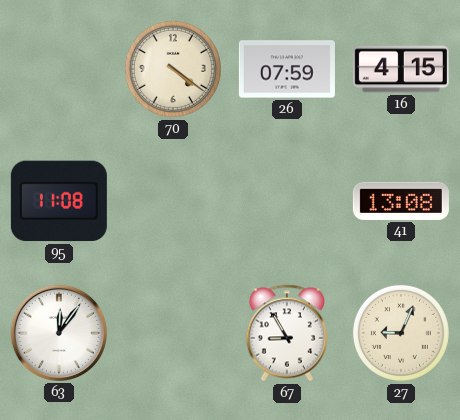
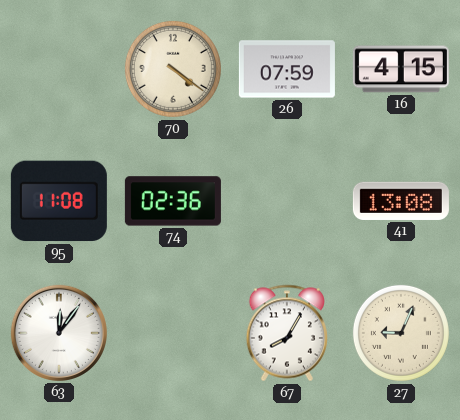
74: none -> 02:36
67: 8:55 -> 8:05
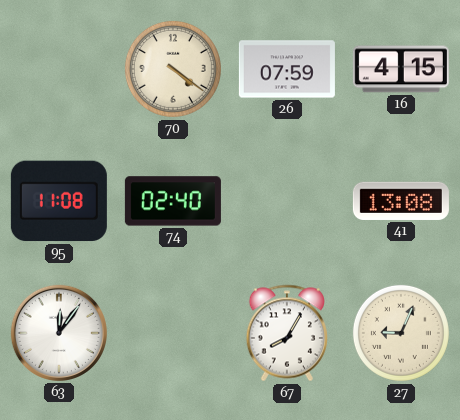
74: 02:36 -> 02:40
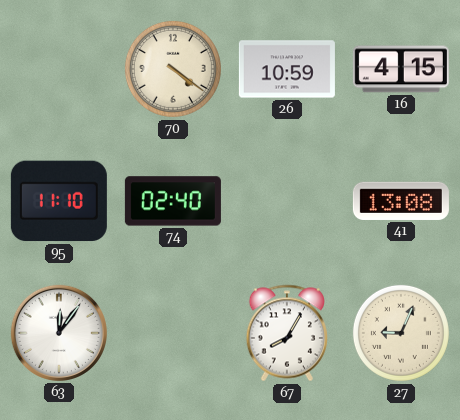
26: 07:59 -> 10:59
95: 11:08 -> 11:10
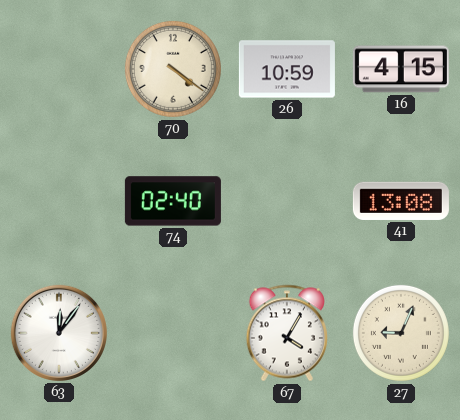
95: 11:10 -> none
67: 8:05 -> 4:05
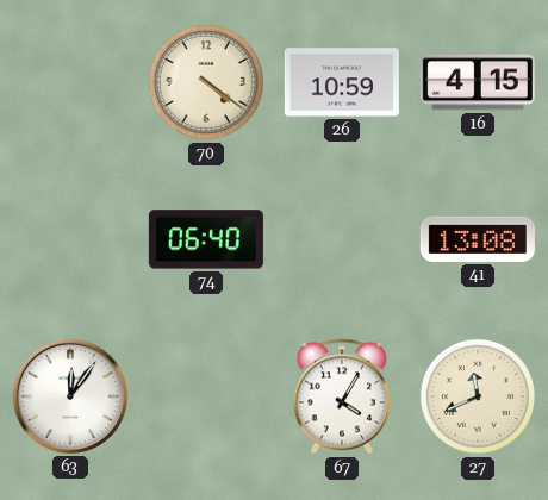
74: 02:40 -> 06:40
27: 9:04 -> 11:41
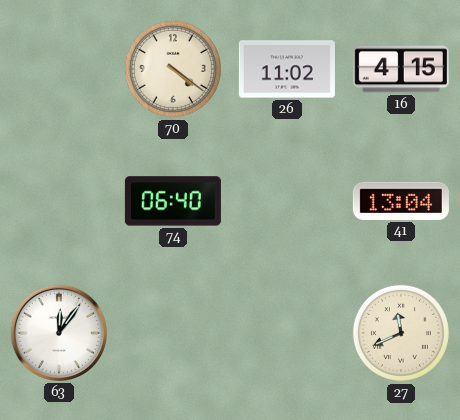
26: 10:59 -> 11:02
41: 13:08 -> 13:04
67: 4:05 -> none
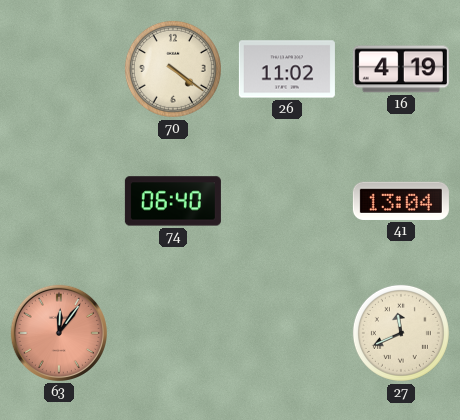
16: 4:15 -> 4:19
63 dial: white -> salmon
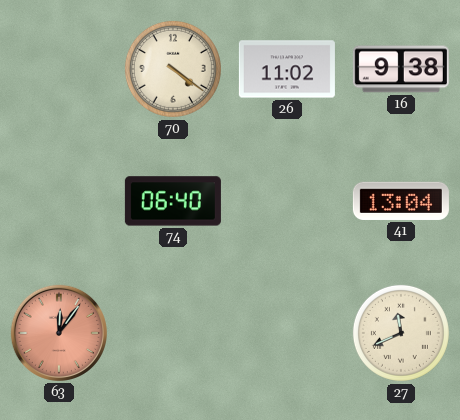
16: 4:19 -> 9:38
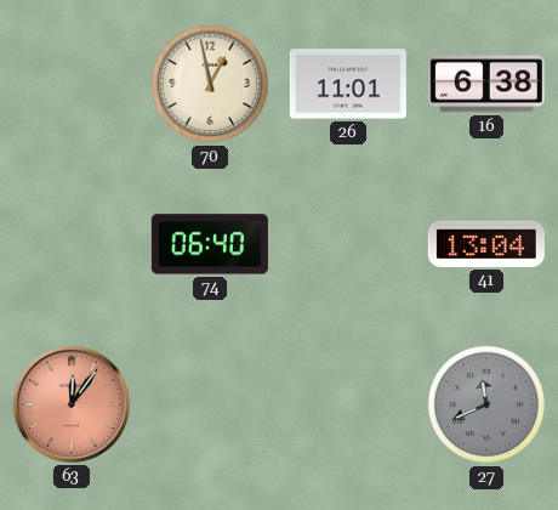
70: 4:21 -> 12:58
26: 11:02 -> 11:01
16: 9:38 -> 6:38
27 dial: cream -> grey
